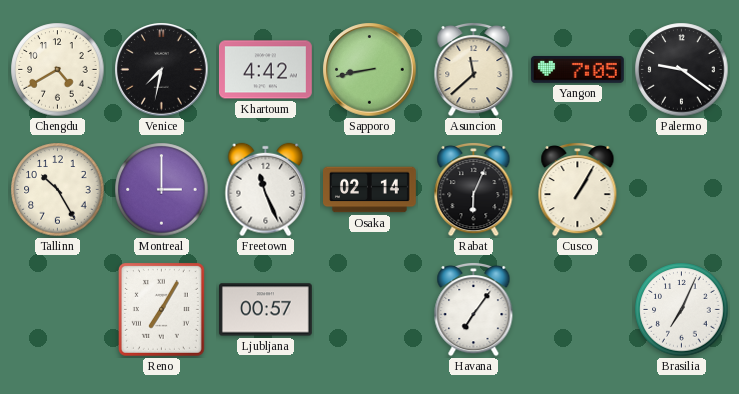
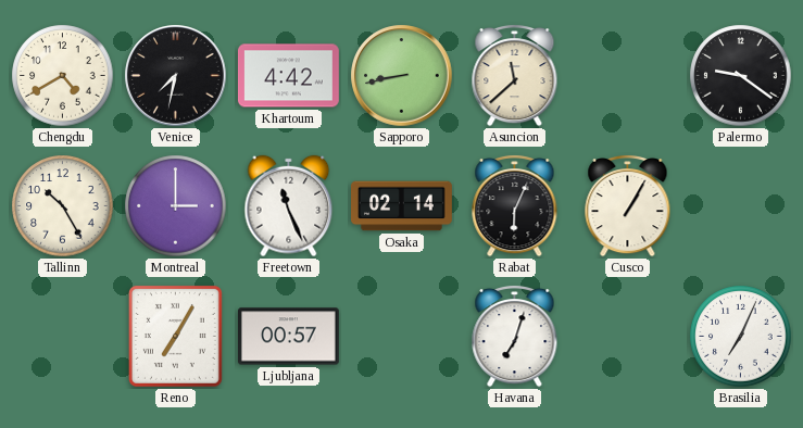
Yangon: 7:05 -> none
Havana: 7:06 -> 7:03
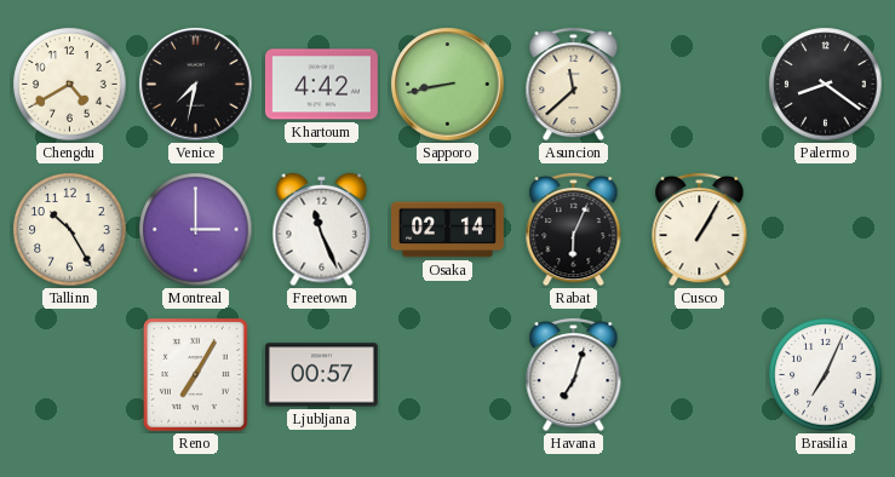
Palermo: 9:21 -> 8:21
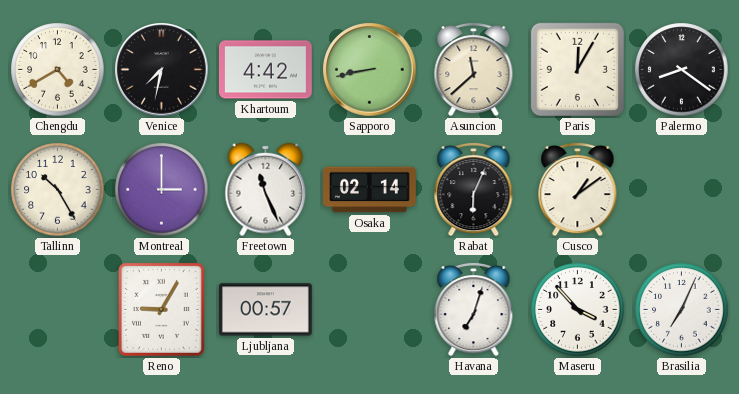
Paris: none -> 12:05
Cusco: 1:05 -> 1:09
Reno: 7:05 -> 9:05
Maseru: none -> 3:53
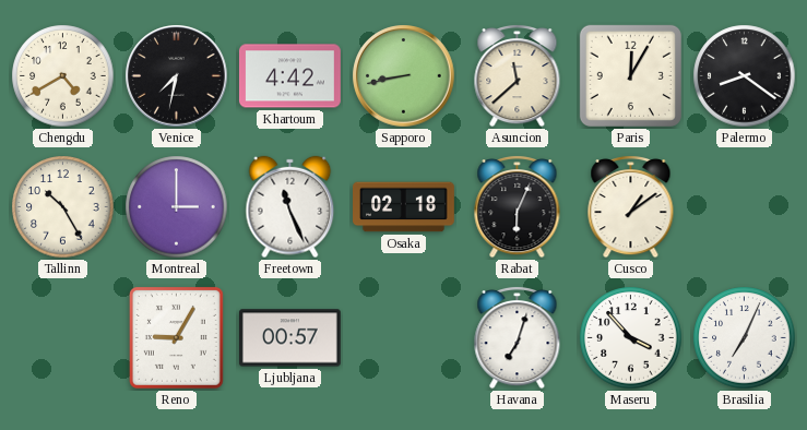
Osaka: 02:14 -> 02:18
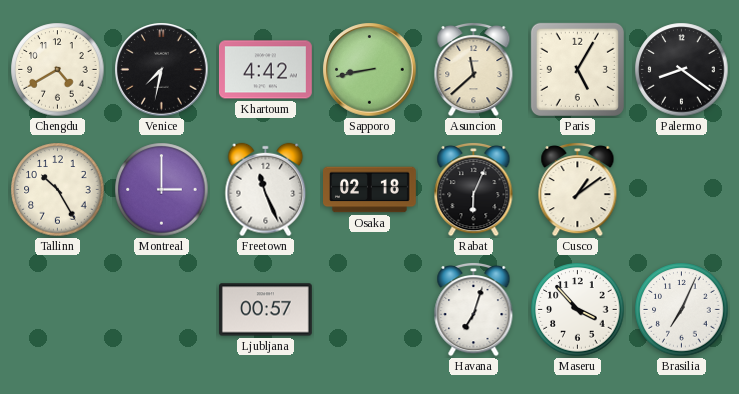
Paris: 12:05 -> 5:05
Reno: 9:05 -> none
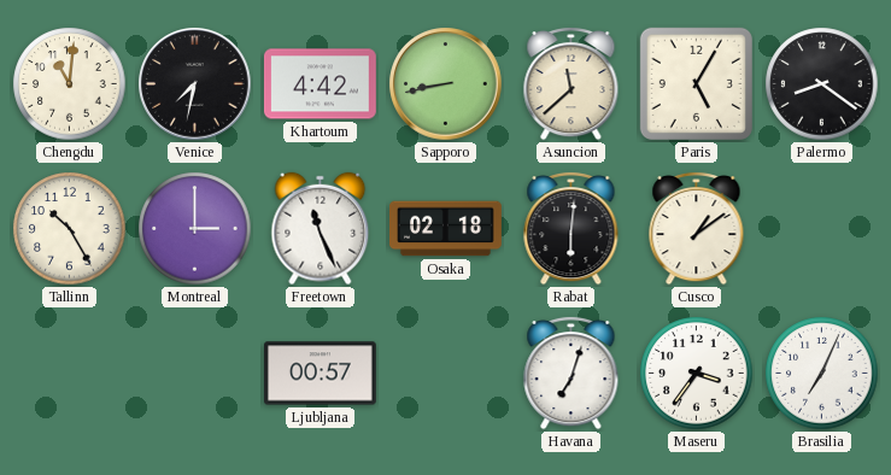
Chengdu: 4:40 -> 11:01
Rabat: 6:04 -> 6:01
Maseru: 3:53 -> 3:36
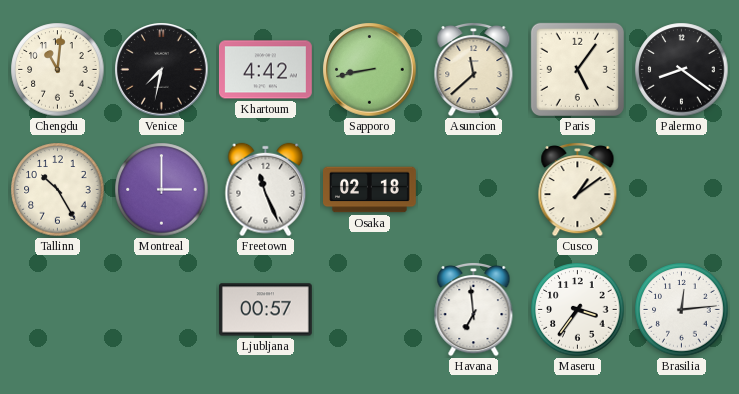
Paris: 5:05 -> 5:06
Rabat: 6:01 -> none
Havana: 7:03 -> 6:59
Brasilia: 7:04 -> 12:14
